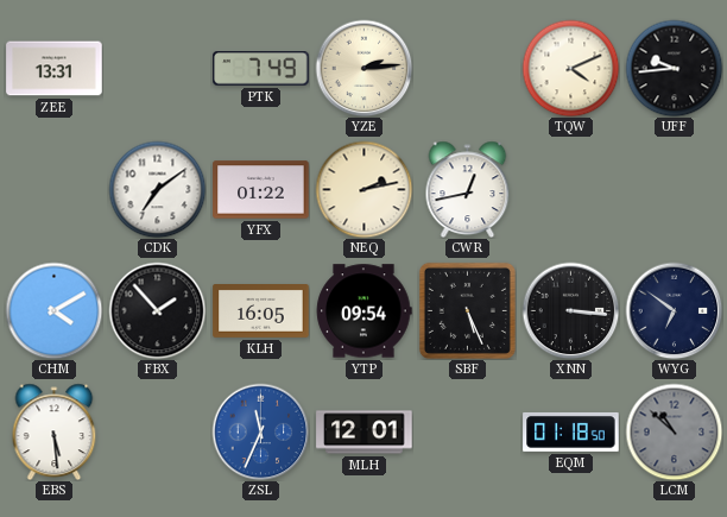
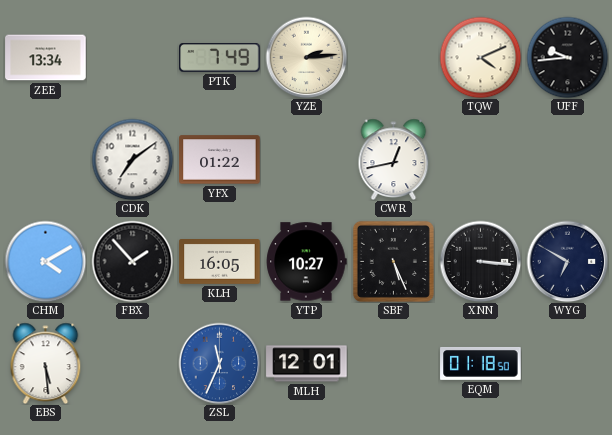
ZEE: 13:31 -> 13:34
NEQ: 2:13 -> none
YTP: 09:54 -> 10:27
WYG: 6:51 -> 6:50
LCM: 10:52 -> none
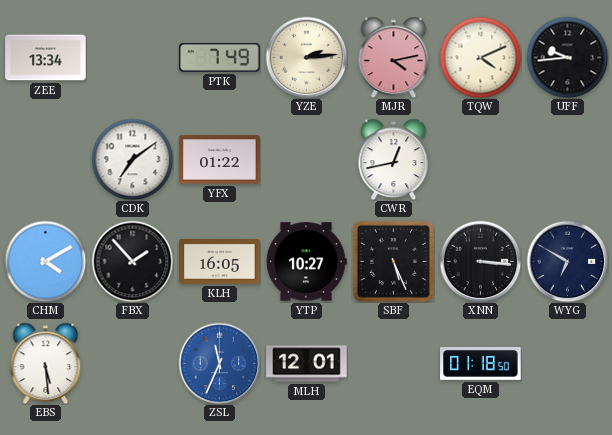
MJR: none -> 4:13
